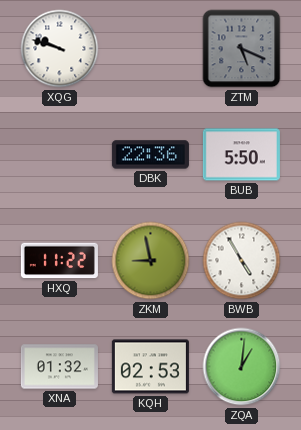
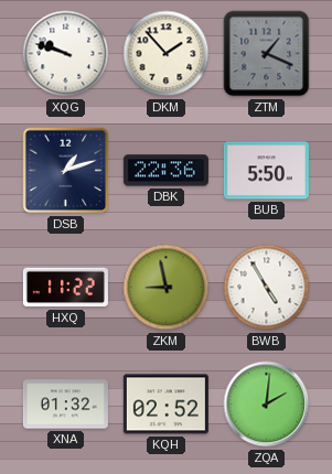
DKM: none -> 1:53
ZTM: 5:19 -> 1:19
DSB: none -> 1:12
KQH: 02:53 -> 02:52
ZQA: 1:01 -> 2:01
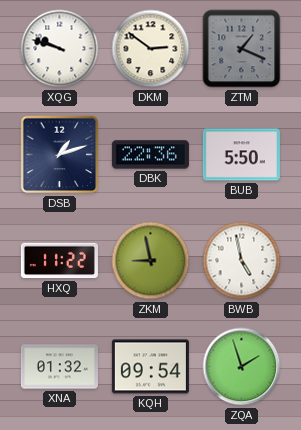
DKM: 1:53 -> 2:51
BWB: 4:55 -> 4:58
KQH: 02:52 -> 09:54
ZQA: 2:01 -> 1:57
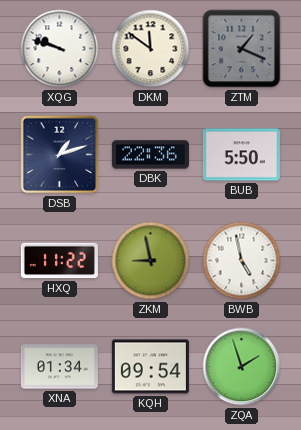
DKM: 2:51 -> 11:51
XNA: 01:32 -> 01:34
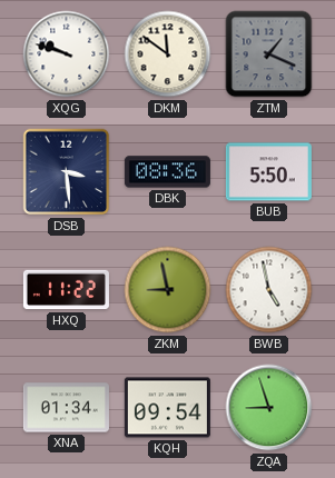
DSB: 1:12 -> 3:29
DBK: 22:36 -> 08:36
ZQA: 1:57 -> 8:57
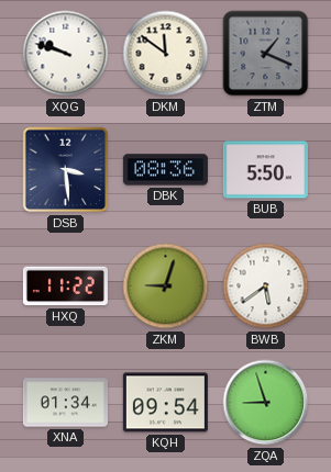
ZKM: 8:58 -> 9:03
BWB: 4:58 -> 5:39
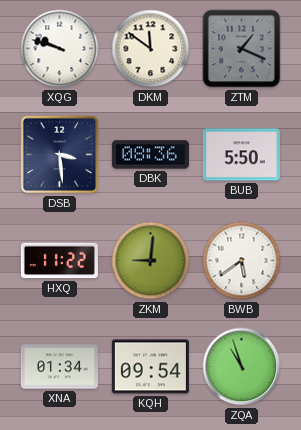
ZKM: 9:03 -> 9:01
ZQA: 8:57 -> 10:57
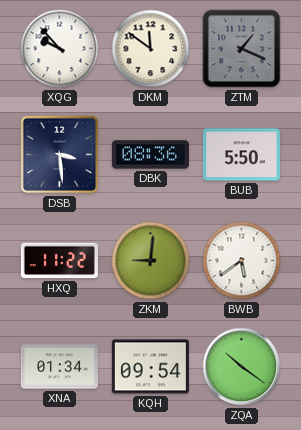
XQG: 9:48 -> 9:53
ZQA: 10:57 -> 10:21
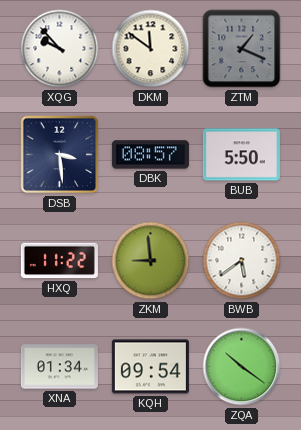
DBK: 08:36 -> 08:57
ZKM: 9:01 -> 8:59
